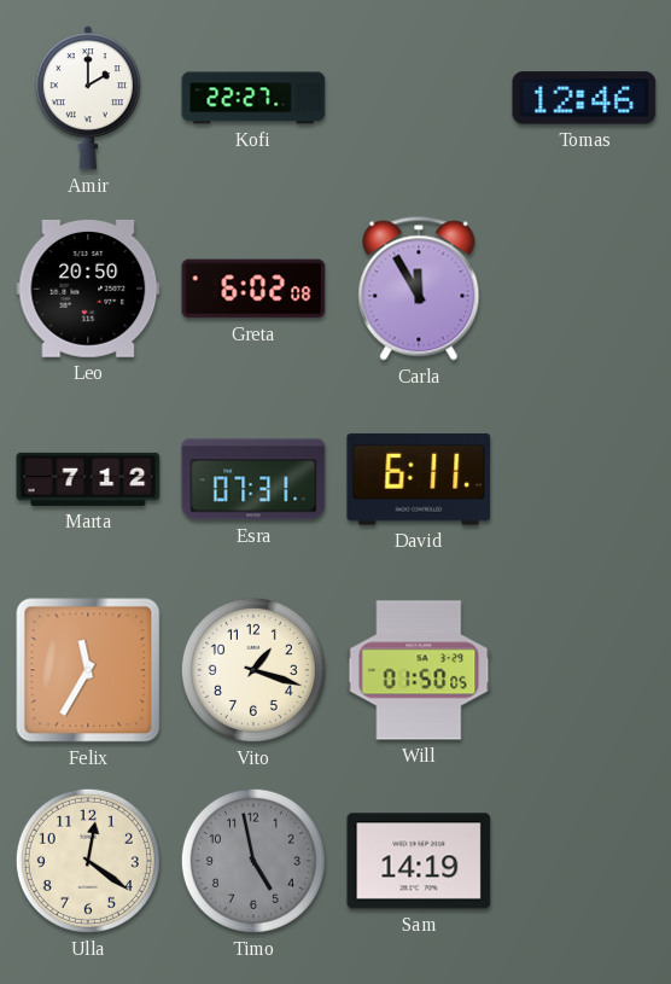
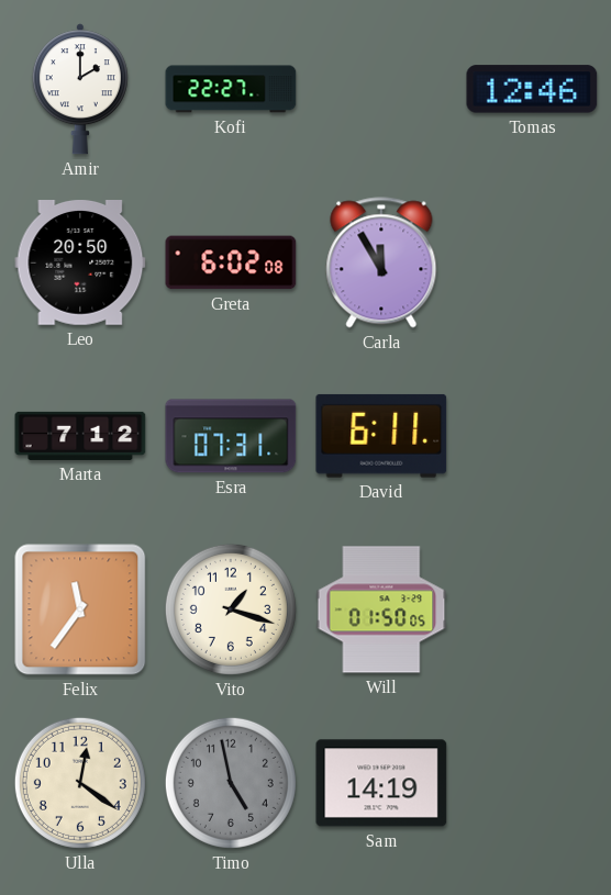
Felix: 11:35 -> 11:36
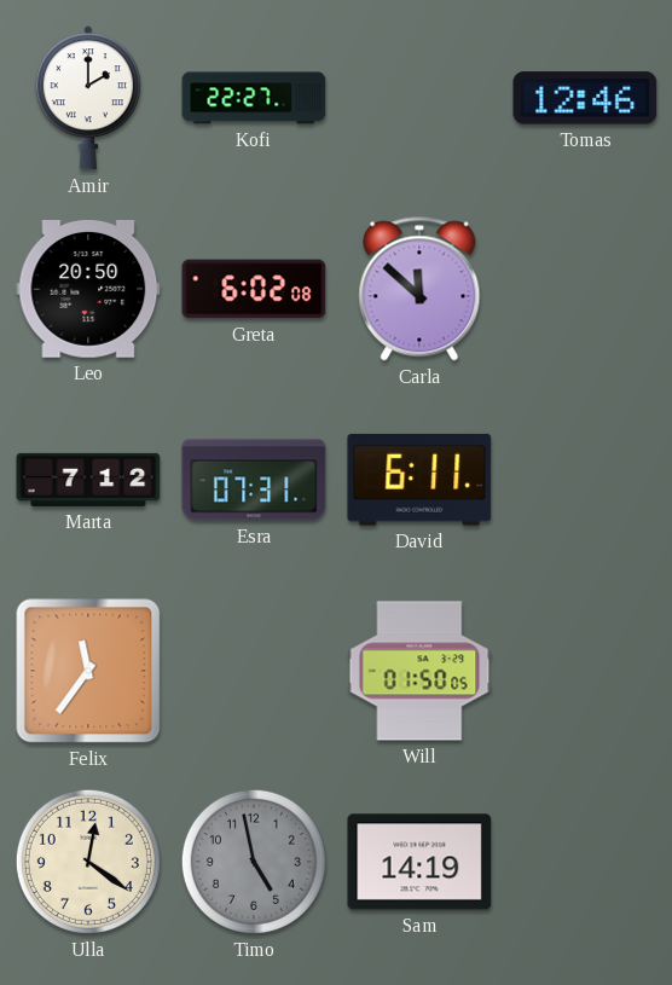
Carla: 11:55 -> 11:52
Vito: 1:18 -> none
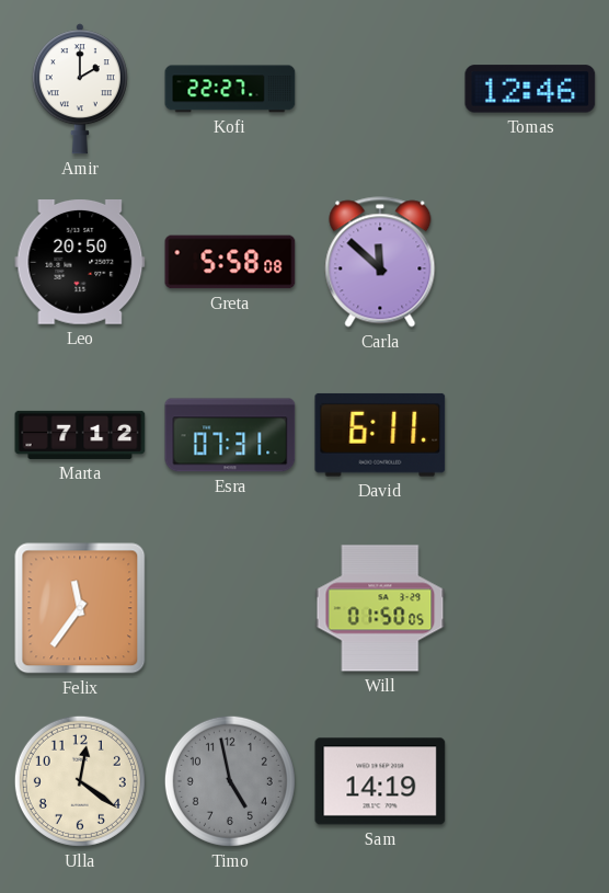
Greta: 6:02 -> 5:58
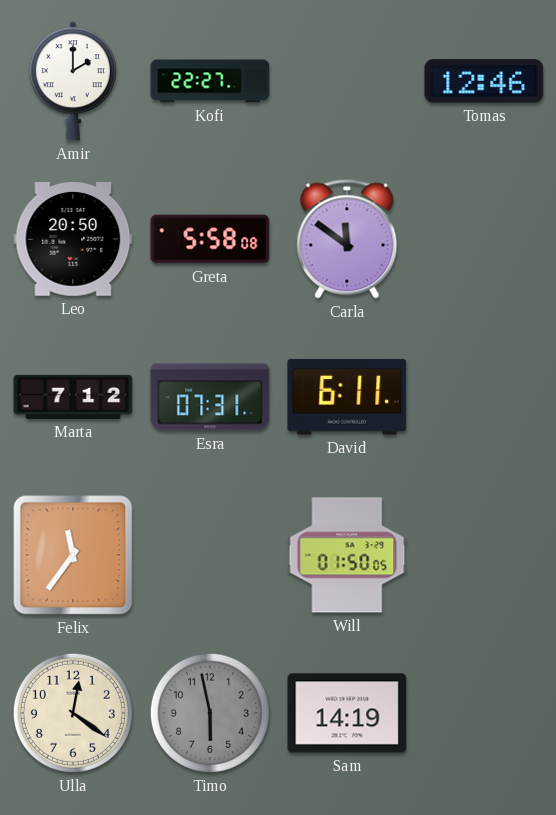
Carla: 11:52 -> 11:51
Timo: 4:58 -> 5:58
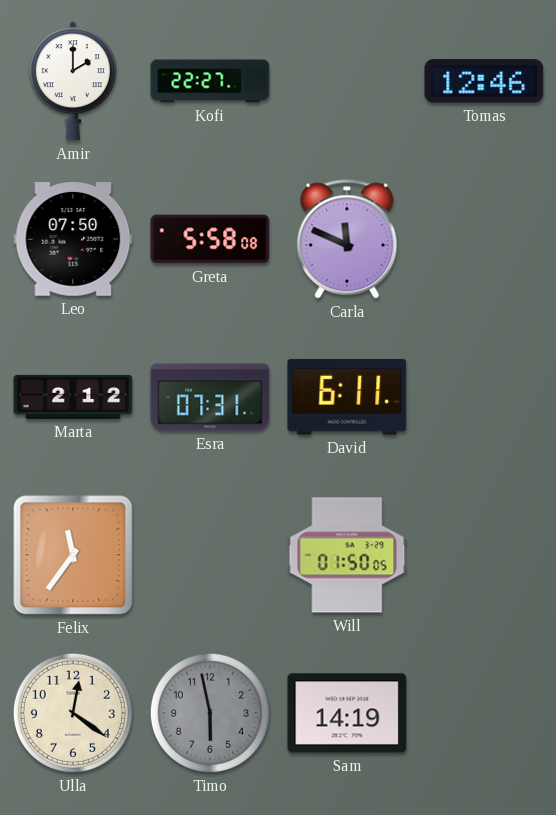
Leo: 20:50 -> 07:50
Carla: 11:51 -> 11:49
Marta: 7:12 -> 2:12
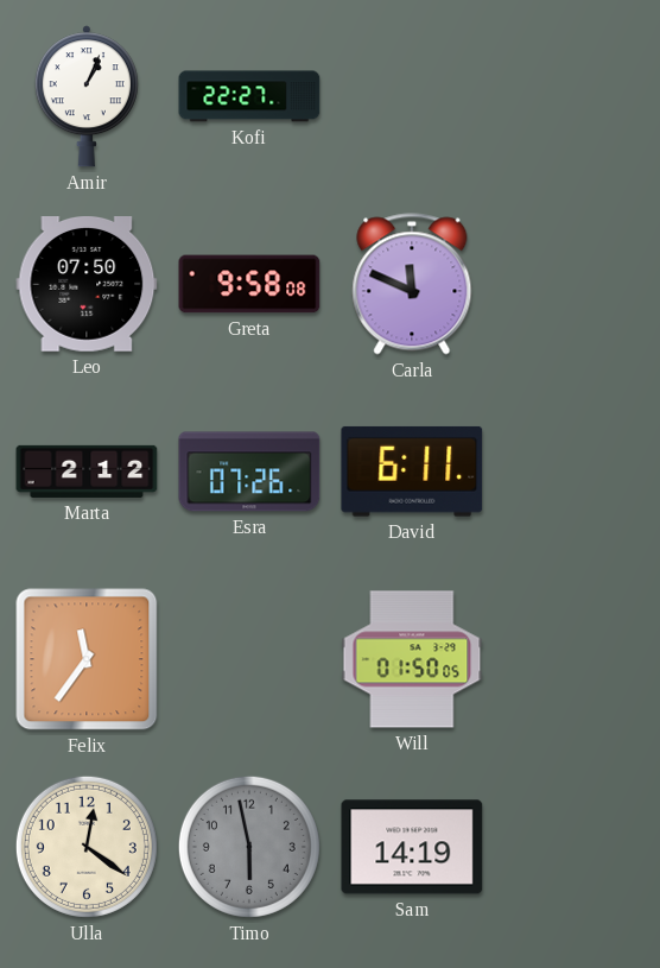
Amir: 2:00 -> 1:04
Tomas: 12:46 -> none
Greta: 5:58 -> 9:58
Esra: 07:31 -> 07:26
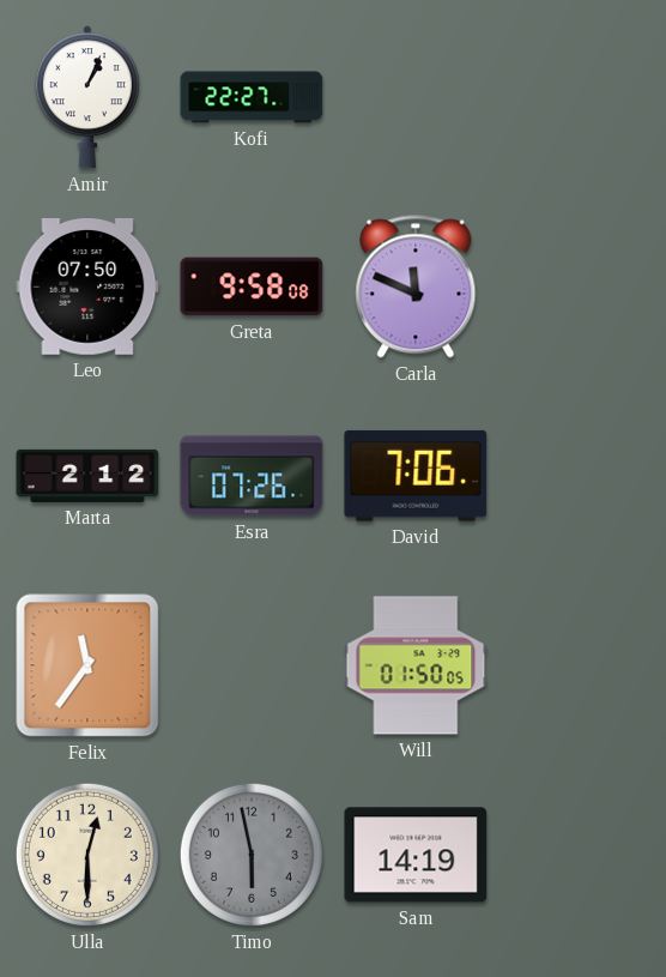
David: 6:11 -> 7:06
Ulla: 12:21 -> 12:30
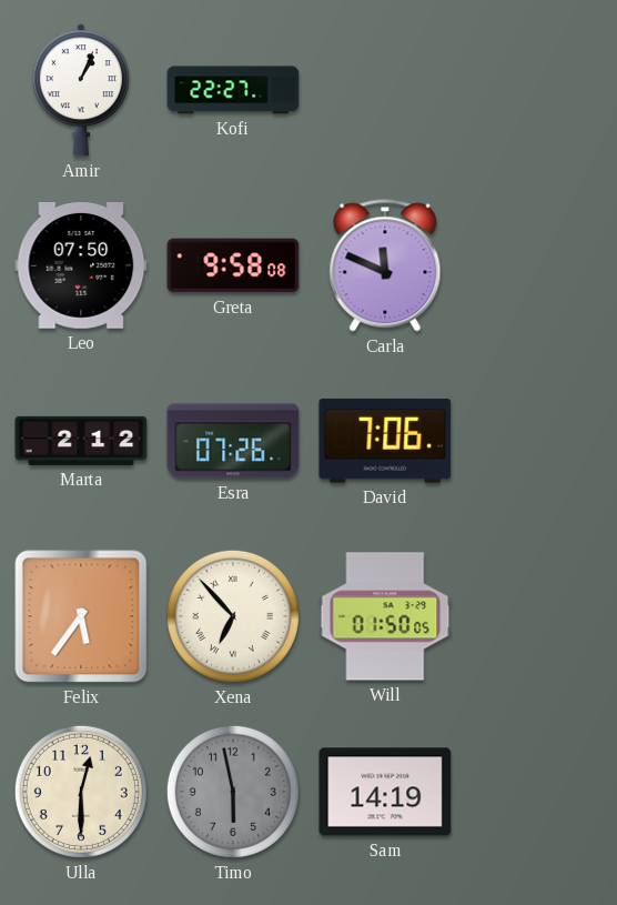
Felix: 11:36 -> 5:36
Xena: none -> 6:53
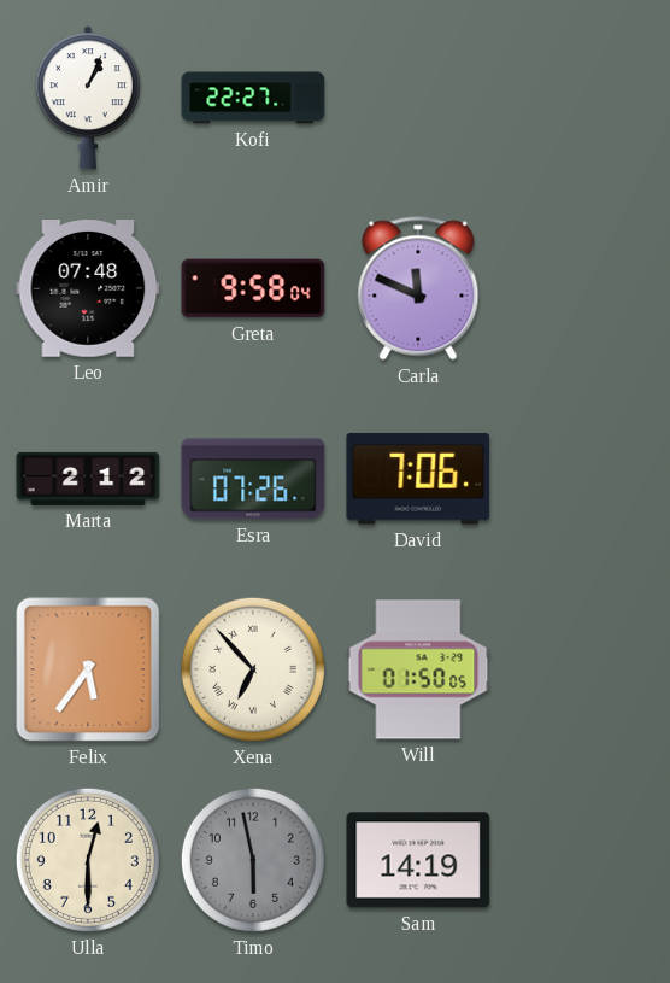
Leo: 07:50 -> 07:48
Greta: 9:58:08 -> 9:58:04
